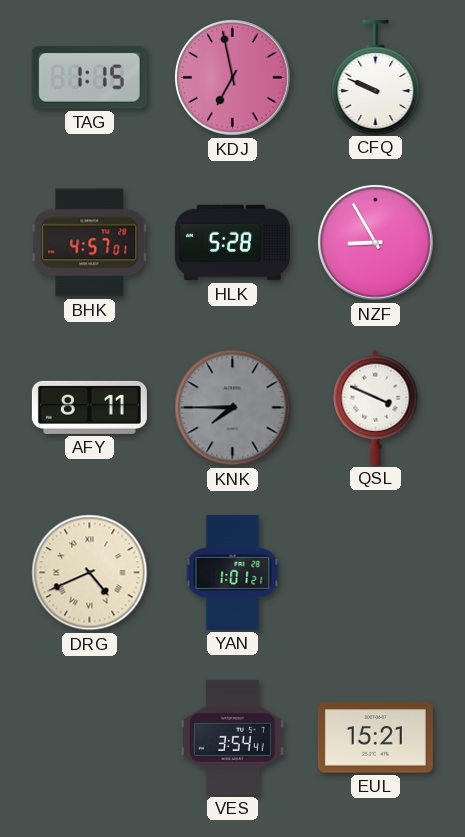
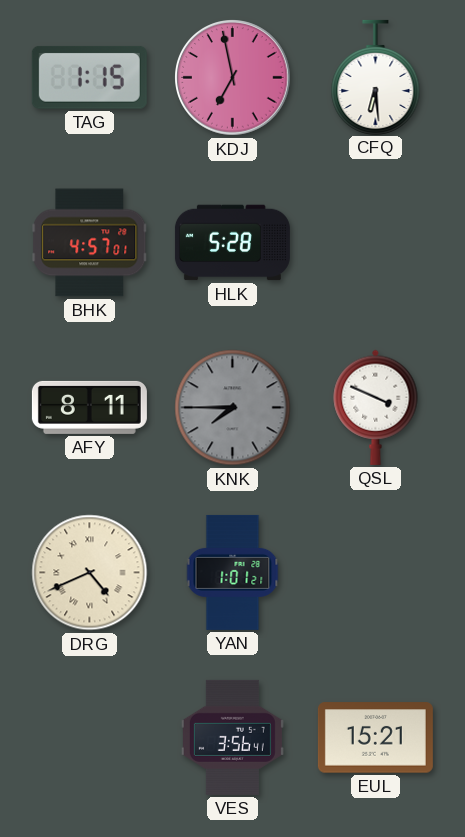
CFQ: 9:49 -> 6:29
NZF: 8:55 -> none
VES: 3:54 -> 3:56
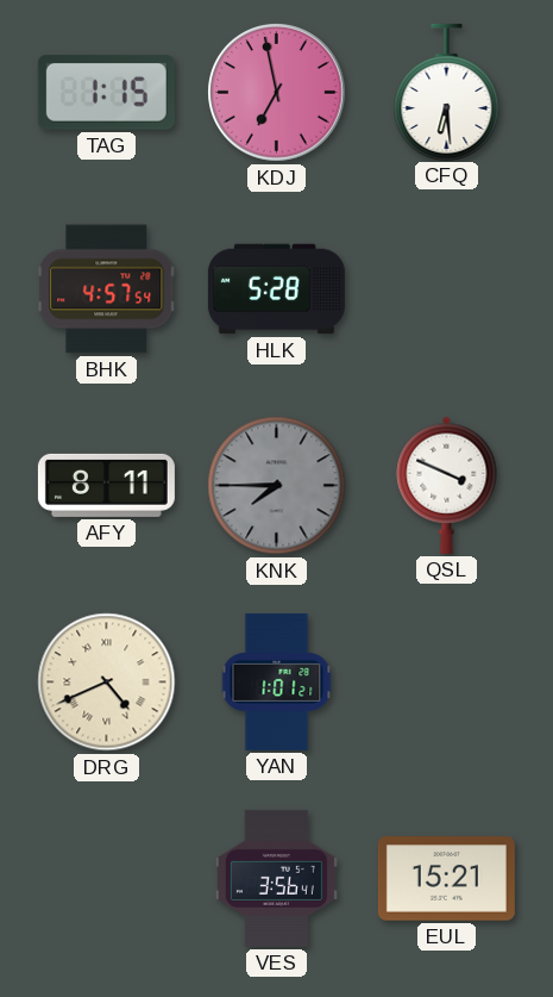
BHK: 4:57:01 -> 4:57:54
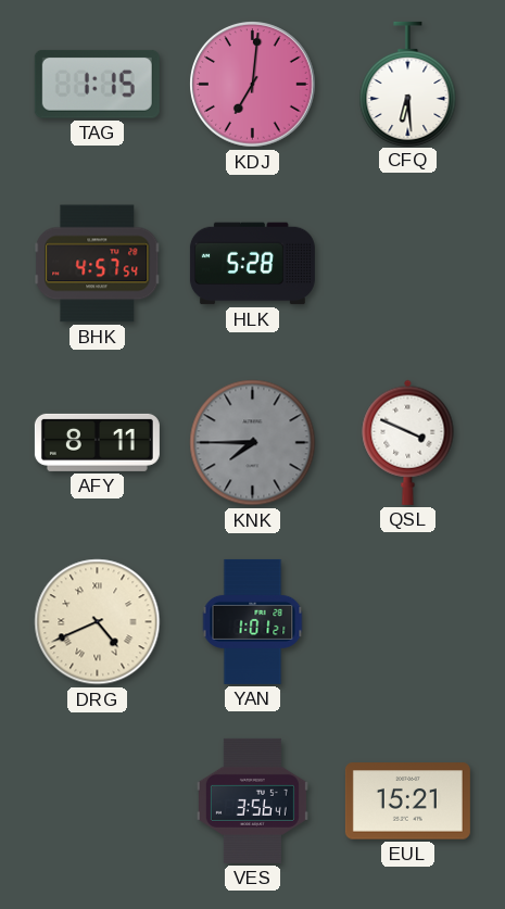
KDJ: 6:58 -> 7:01
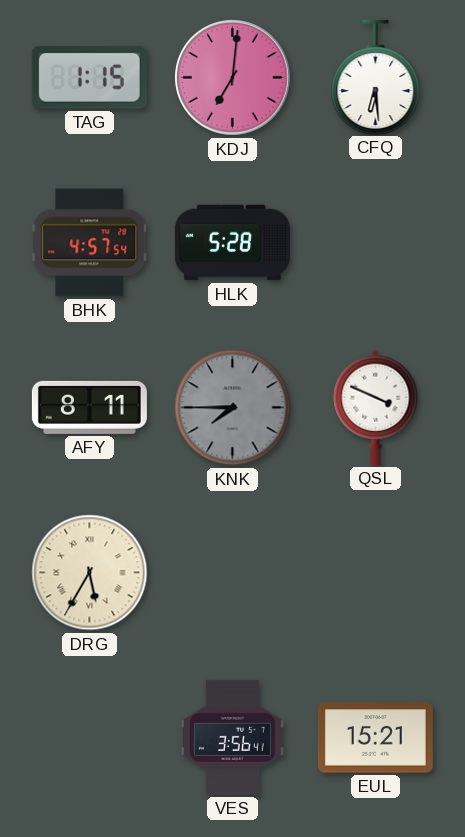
DRG: 4:41 -> 5:35
YAN: 1:01 -> none
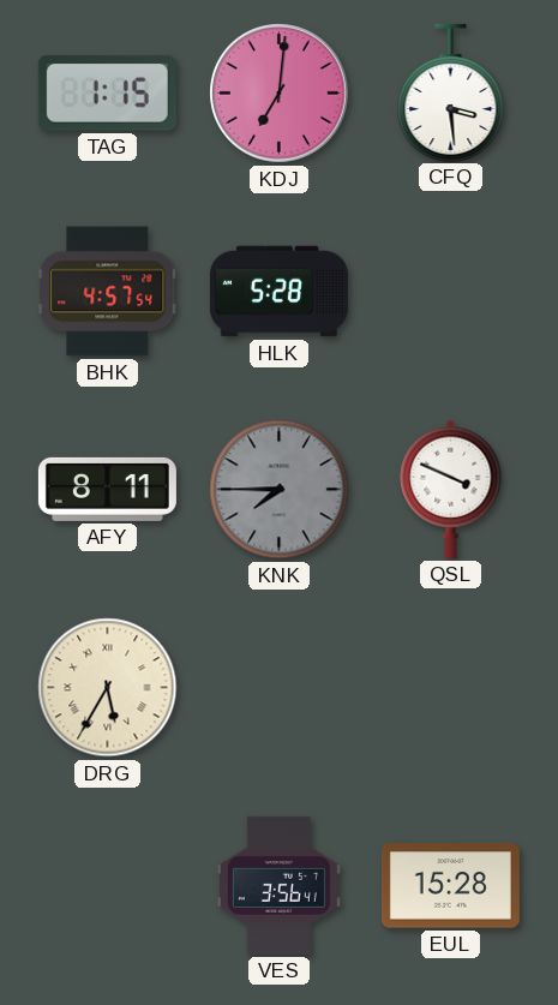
CFQ: 6:29 -> 3:29
EUL: 15:21 -> 15:28
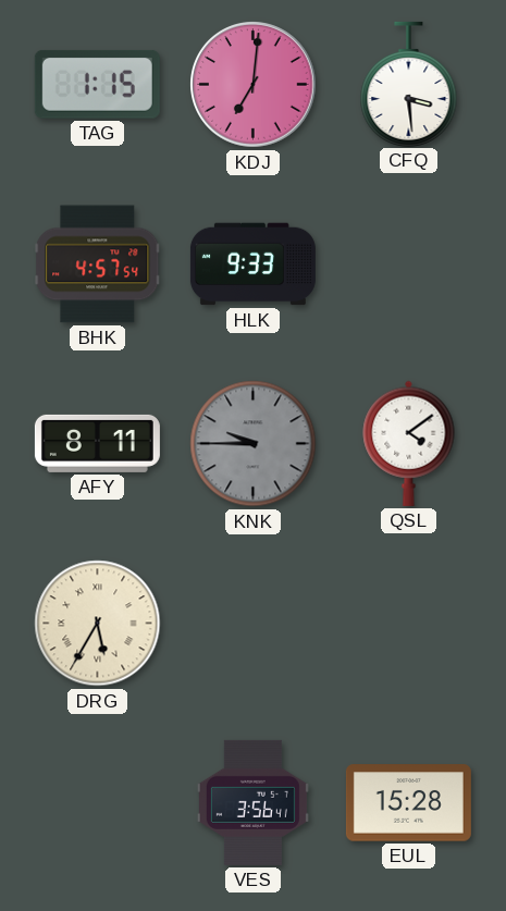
HLK: 5:28 -> 9:33
KNK: 7:45 -> 9:45
QSL: 3:49 -> 4:09
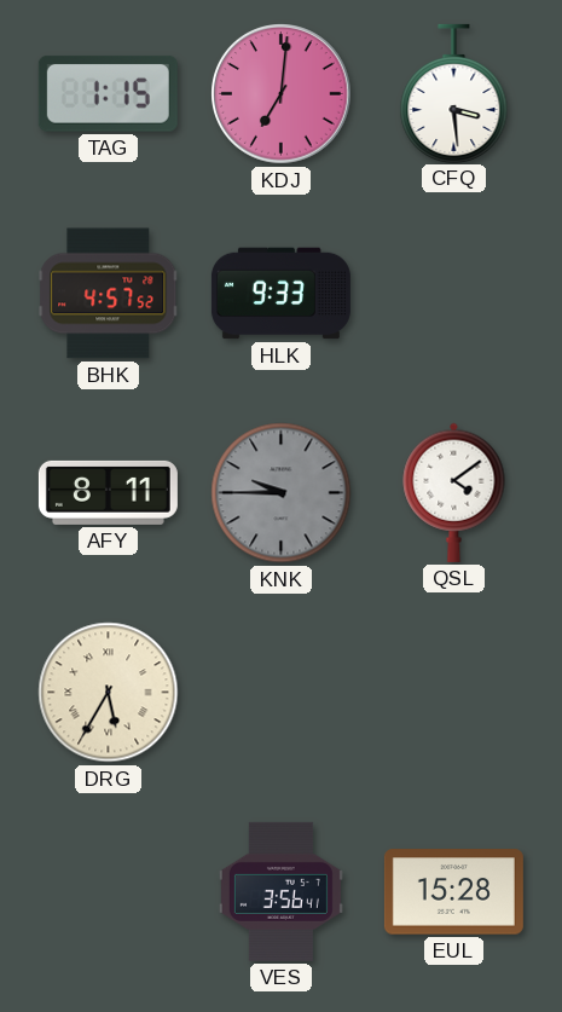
BHK: 4:57:54 -> 4:57:52
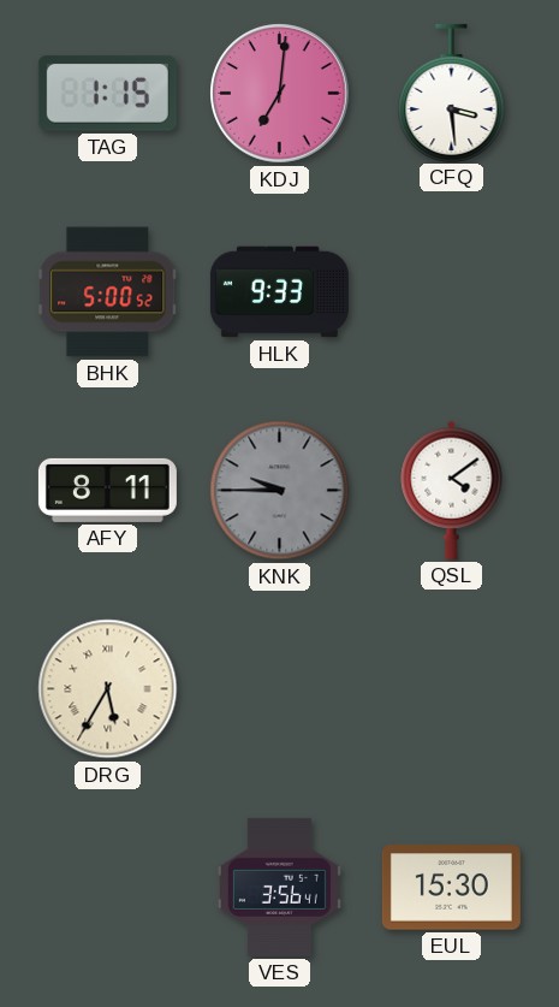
BHK: 4:57 -> 5:00
EUL: 15:28 -> 15:30
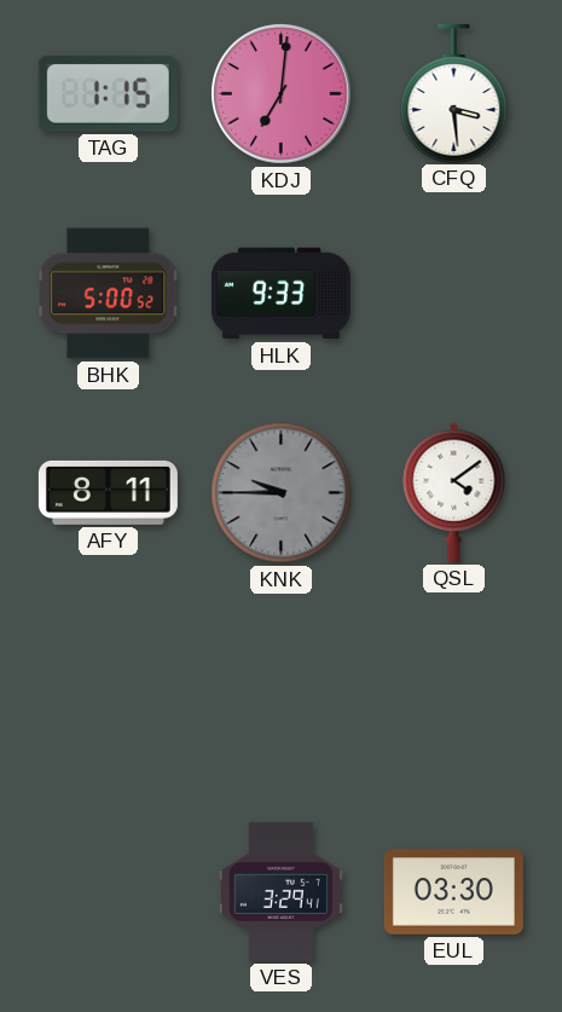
DRG: 5:35 -> none
VES: 3:56 -> 3:29
EUL: 15:30 -> 03:30
